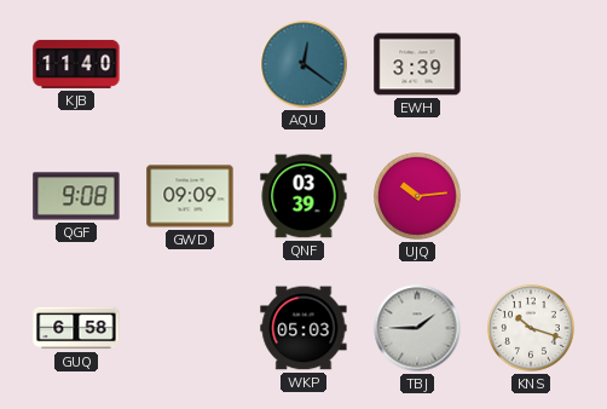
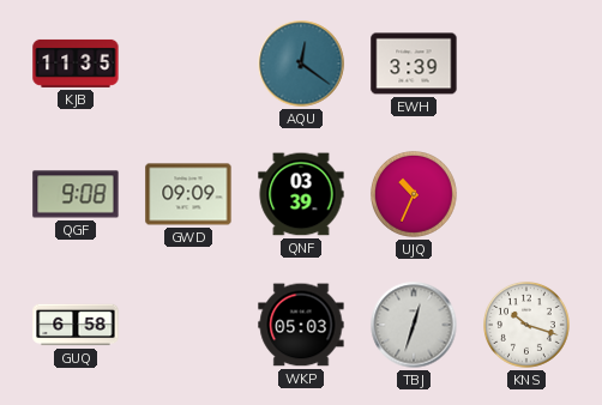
KJB: 11:40 -> 11:35
UJQ: 10:14 -> 10:34
TBJ: 1:45 -> 12:33
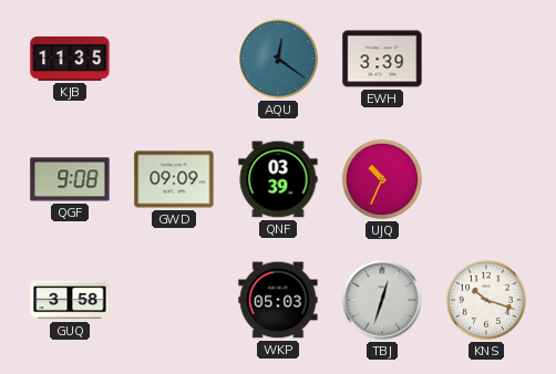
GUQ: 6:58 -> 3:58
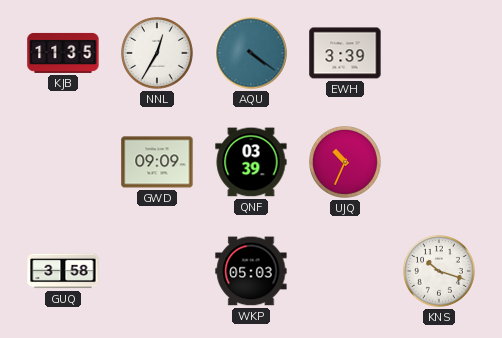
NNL: none -> 12:35
AQU: 12:21 -> 4:21
QGF: 9:08 -> none
TBJ: 12:33 -> none
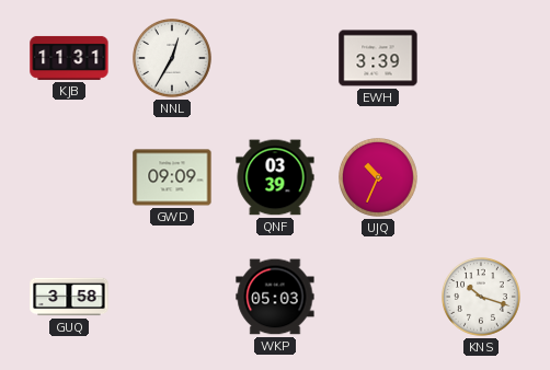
KJB: 11:35 -> 11:31
AQU: 4:21 -> none
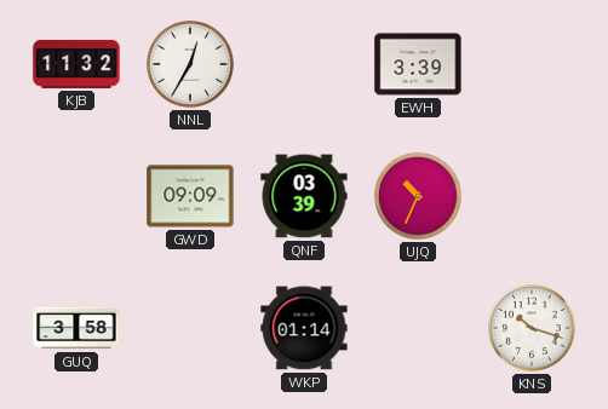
KJB: 11:31 -> 11:32
WKP: 05:03 -> 01:14
